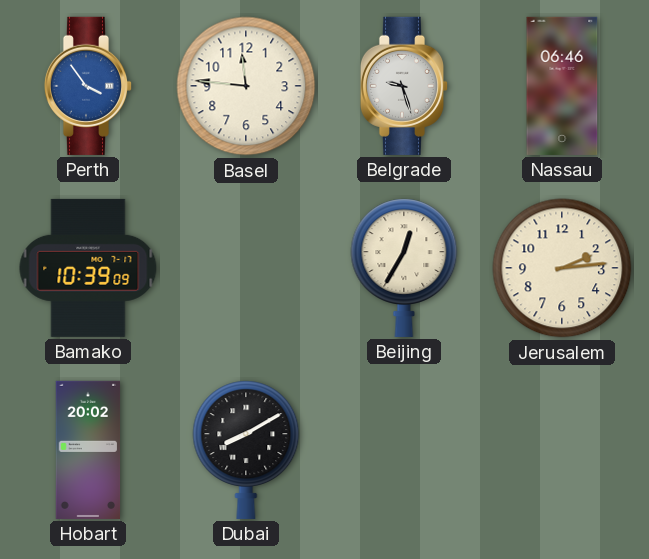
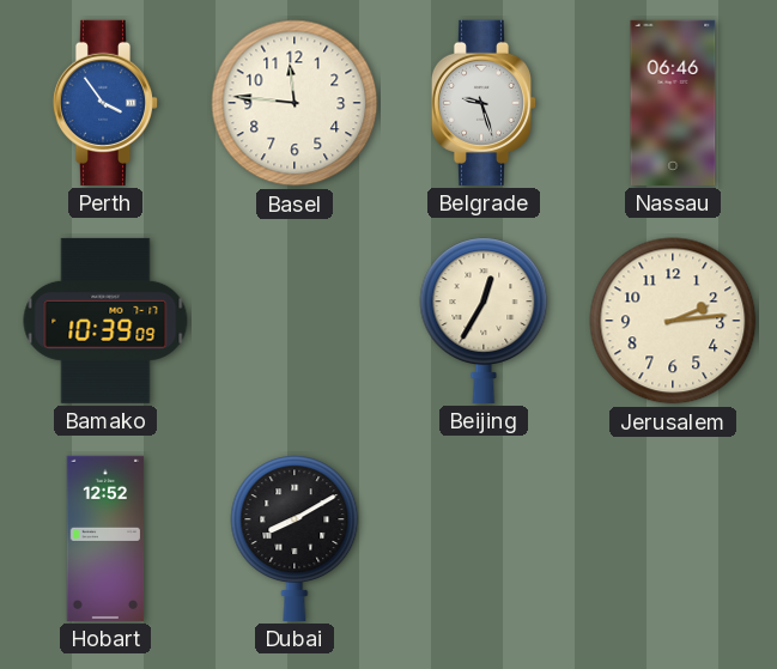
Hobart: 20:02 -> 12:52
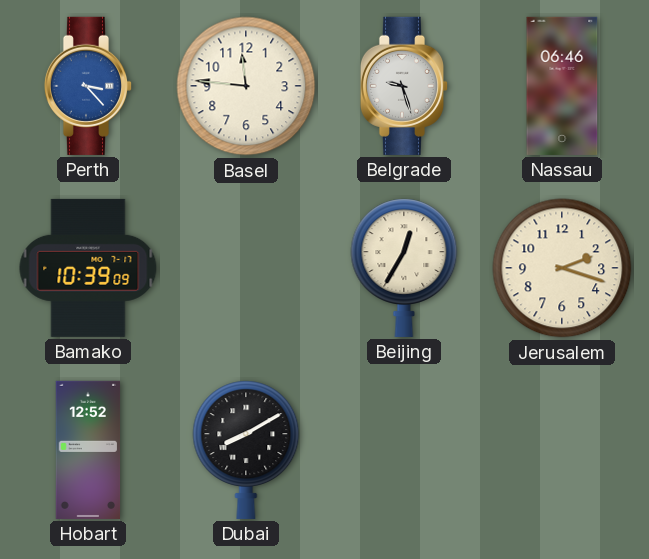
Perth: 3:54 -> 3:23
Jerusalem: 2:14 -> 2:18
